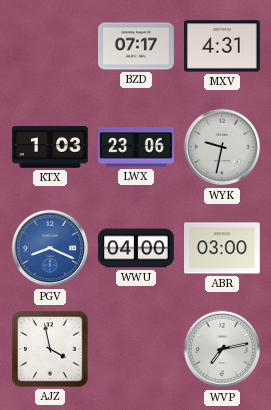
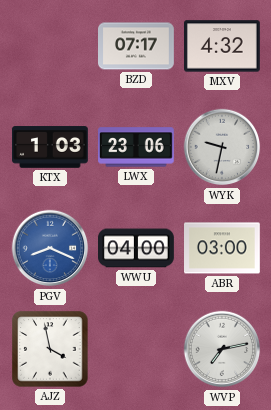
MXV: 4:31 -> 4:32
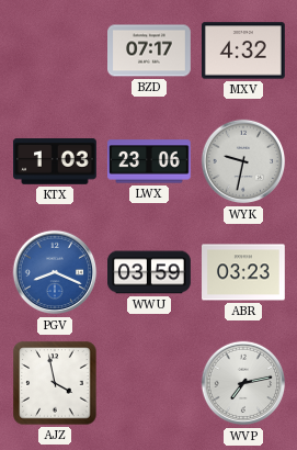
WWU: 04:00 -> 03:59
ABR: 03:00 -> 03:23
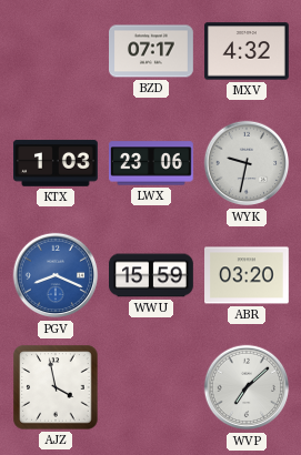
WWU: 03:59 -> 15:59
ABR: 03:23 -> 03:20
WVP: 7:13 -> 7:08
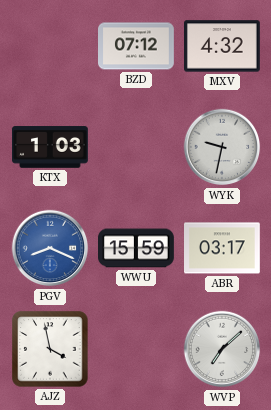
BZD: 07:17 -> 07:12
LWX: 23:06 -> none
ABR: 03:20 -> 03:17
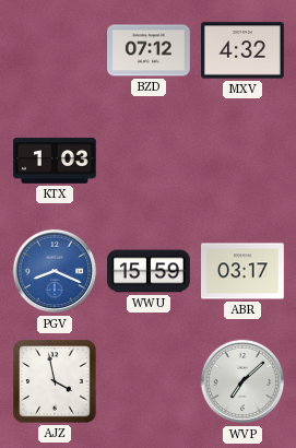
WYK: 9:32 -> none
